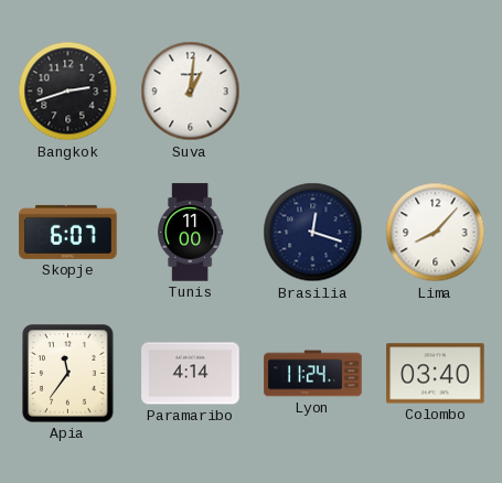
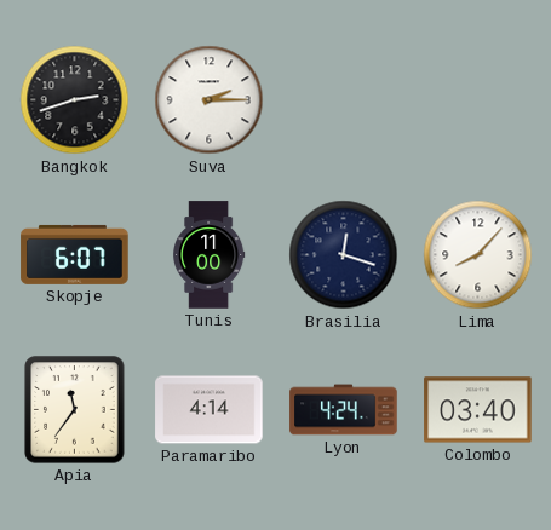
Suva: 1:01 -> 2:15
Lyon: 11:24 -> 4:24
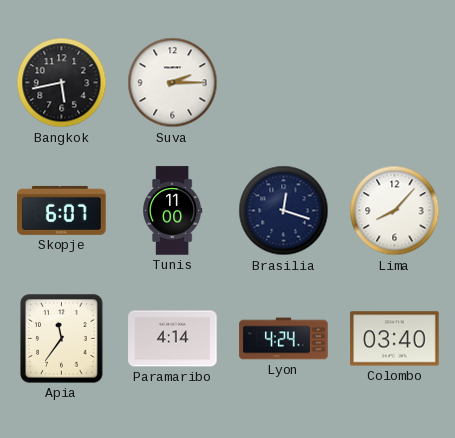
Bangkok: 2:42 -> 5:43
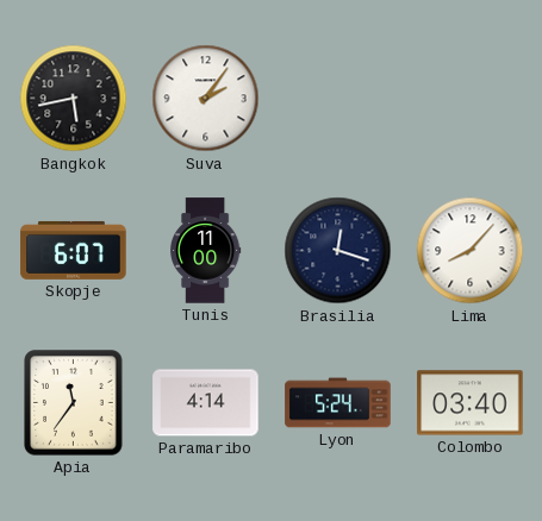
Suva: 2:15 -> 2:06
Lyon: 4:24 -> 5:24
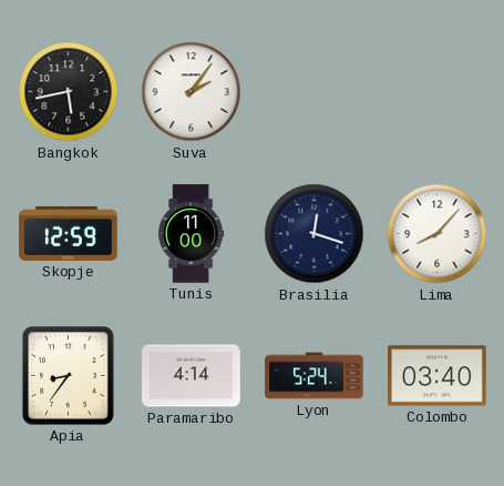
Skopje: 6:07 -> 12:59
Apia: 11:36 -> 8:36
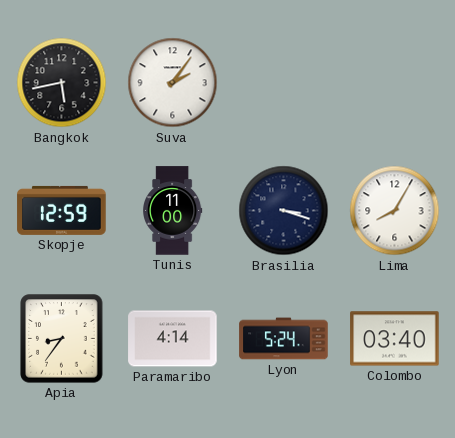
Brasilia: 12:18 -> 3:18
Lima: 8:07 -> 8:05
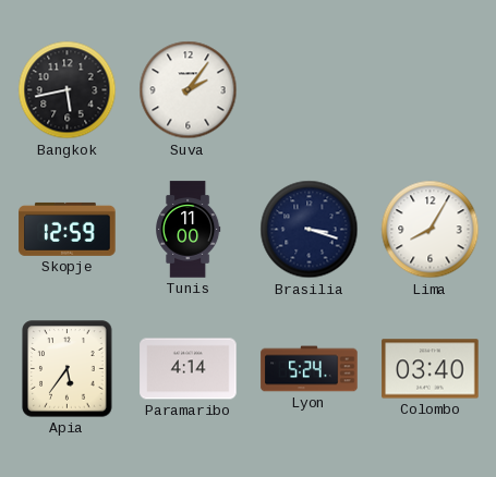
Apia: 8:36 -> 5:36
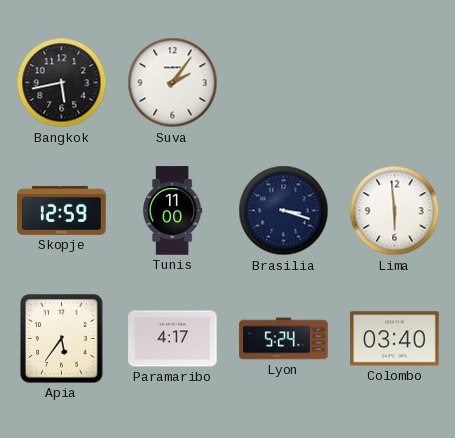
Lima: 8:05 -> 5:59
Paramaribo: 4:14 -> 4:17
